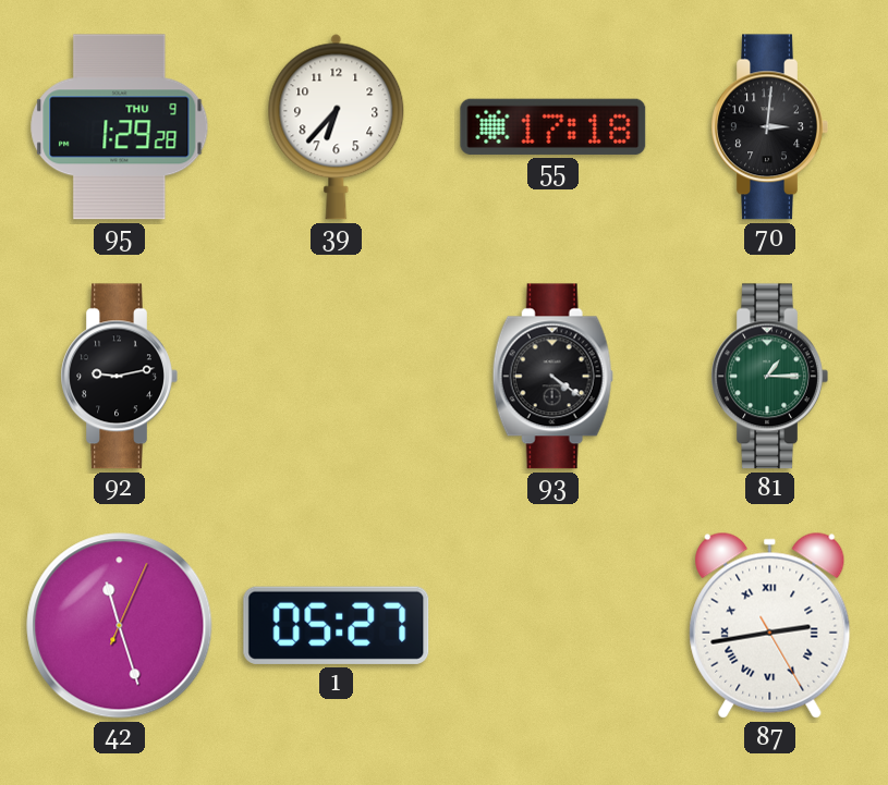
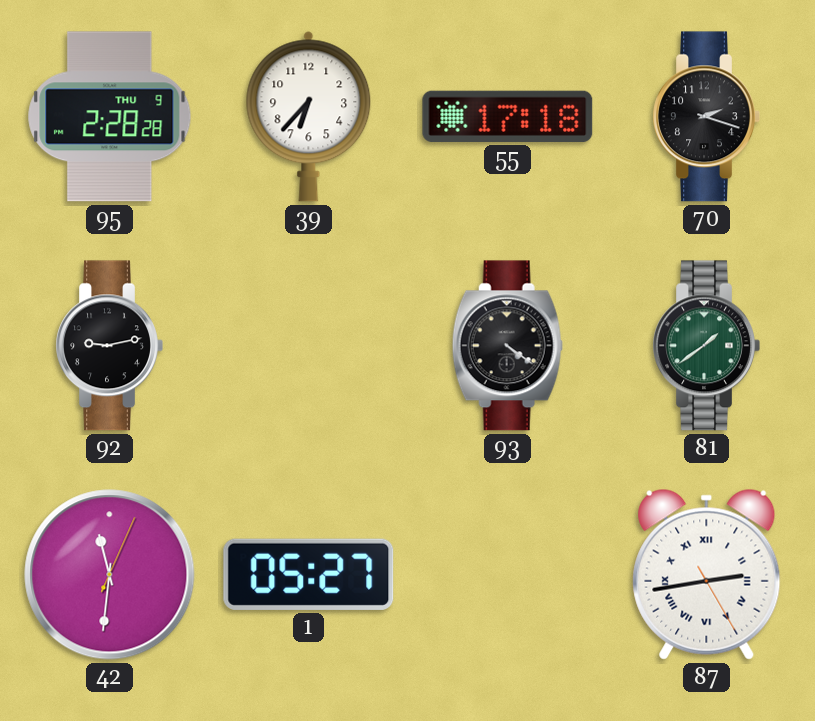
95: 1:29 -> 2:28
70: 3:01 -> 2:18
81: 1:15 -> 1:39
42: 11:27 -> 11:31
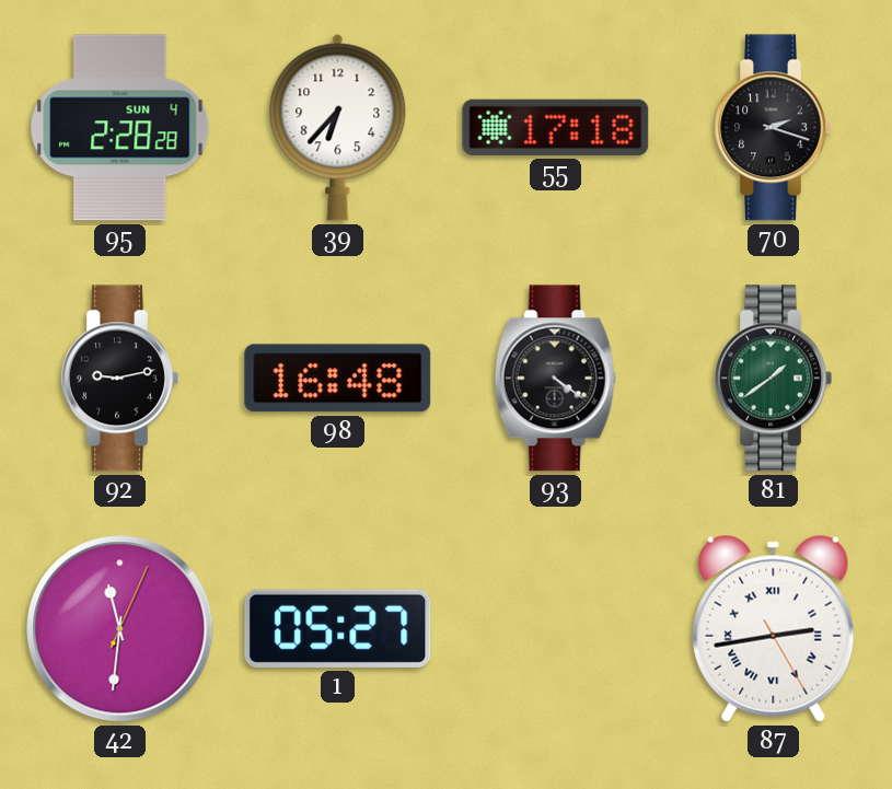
95 date: THU 9 -> SUN 4
98: none -> 16:48
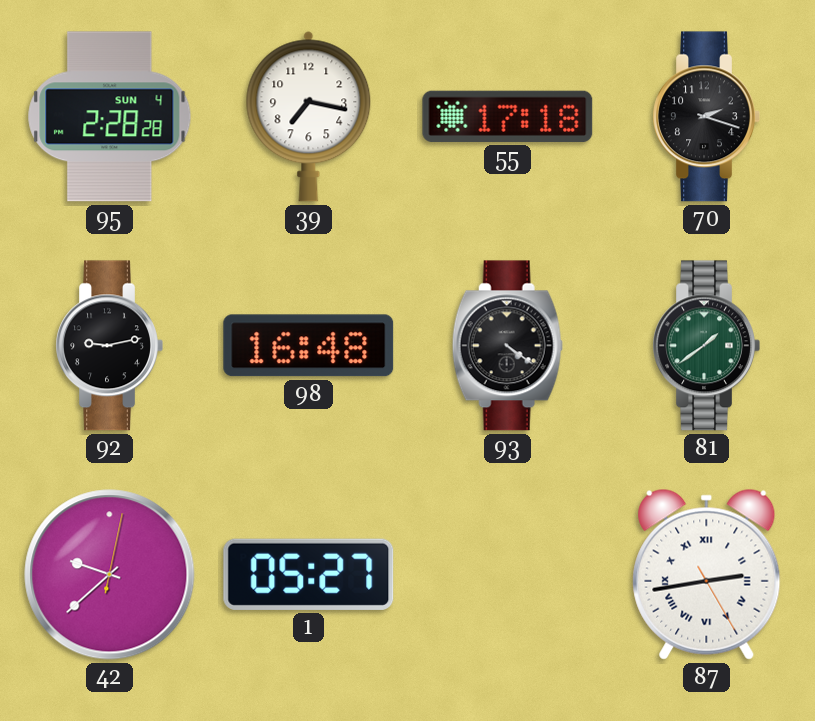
39: 6:37 -> 7:17
42: 11:31 -> 9:38
